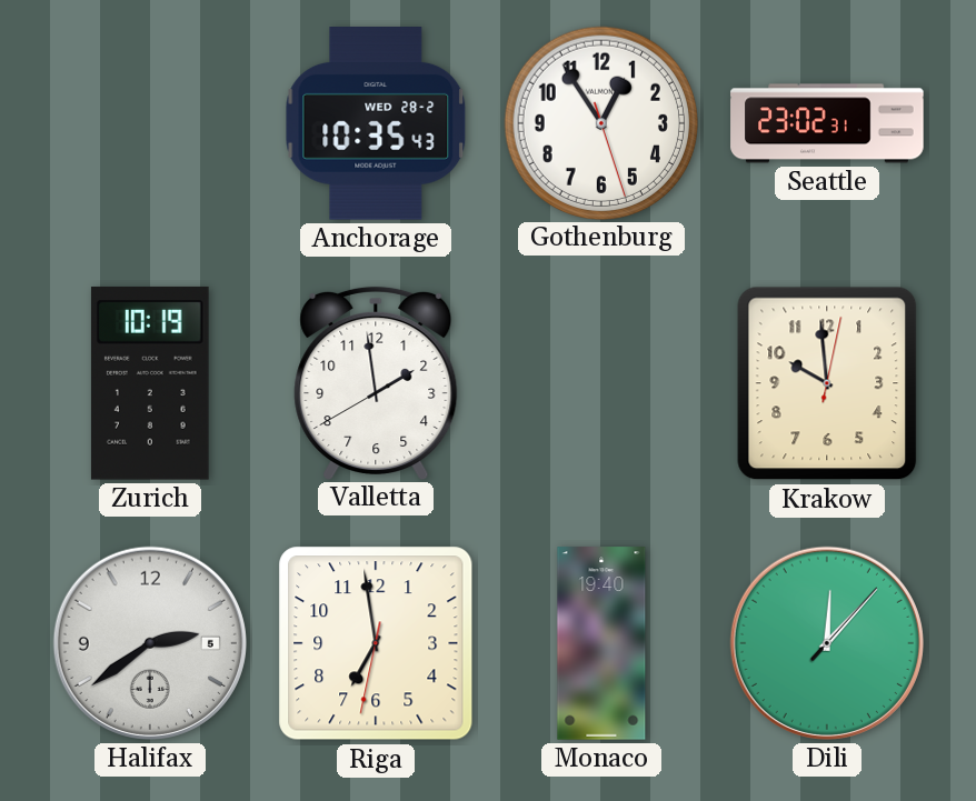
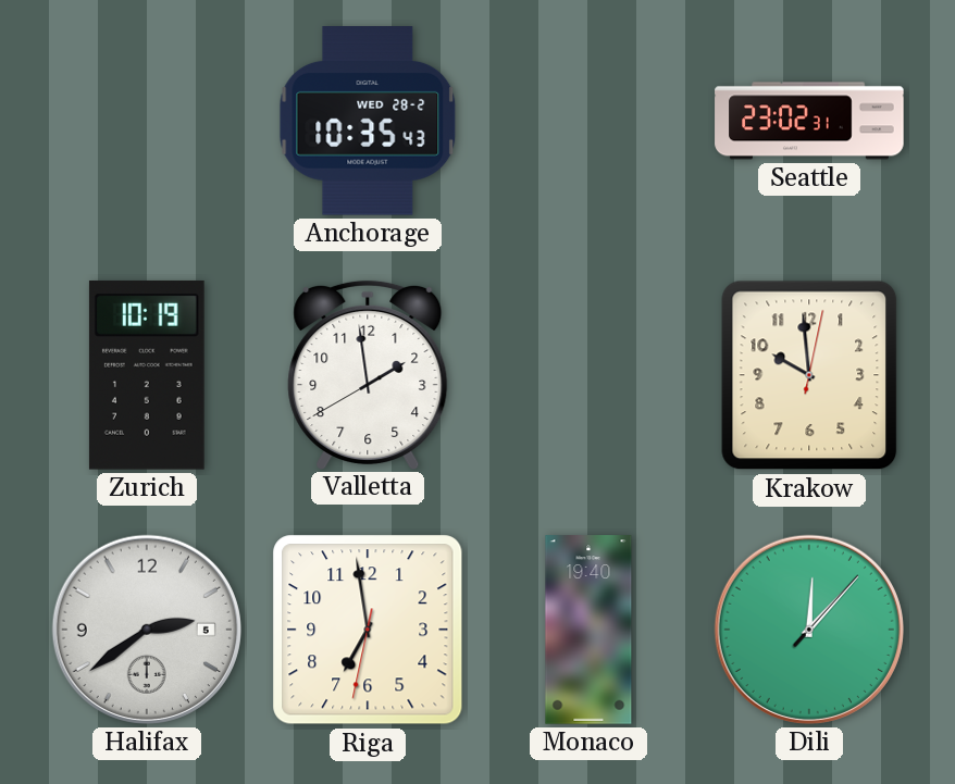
Gothenburg: 12:54 -> none
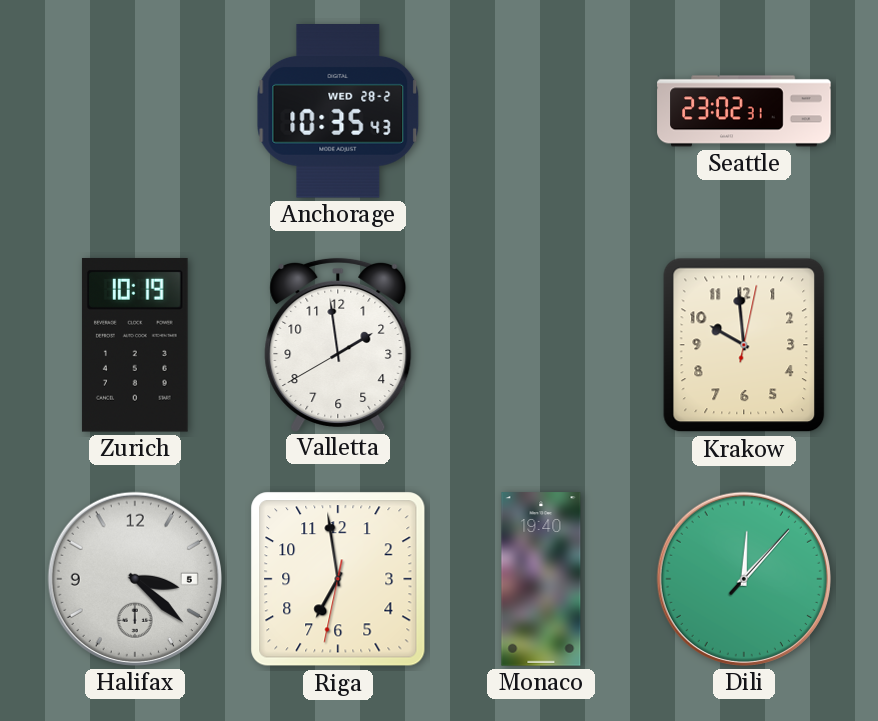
Halifax: 2:39 -> 3:22
